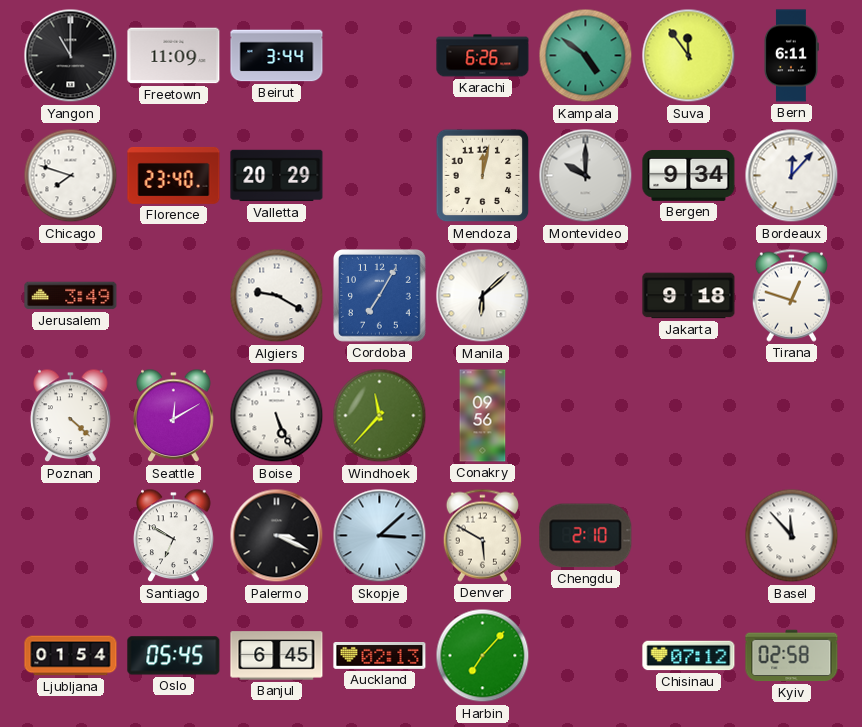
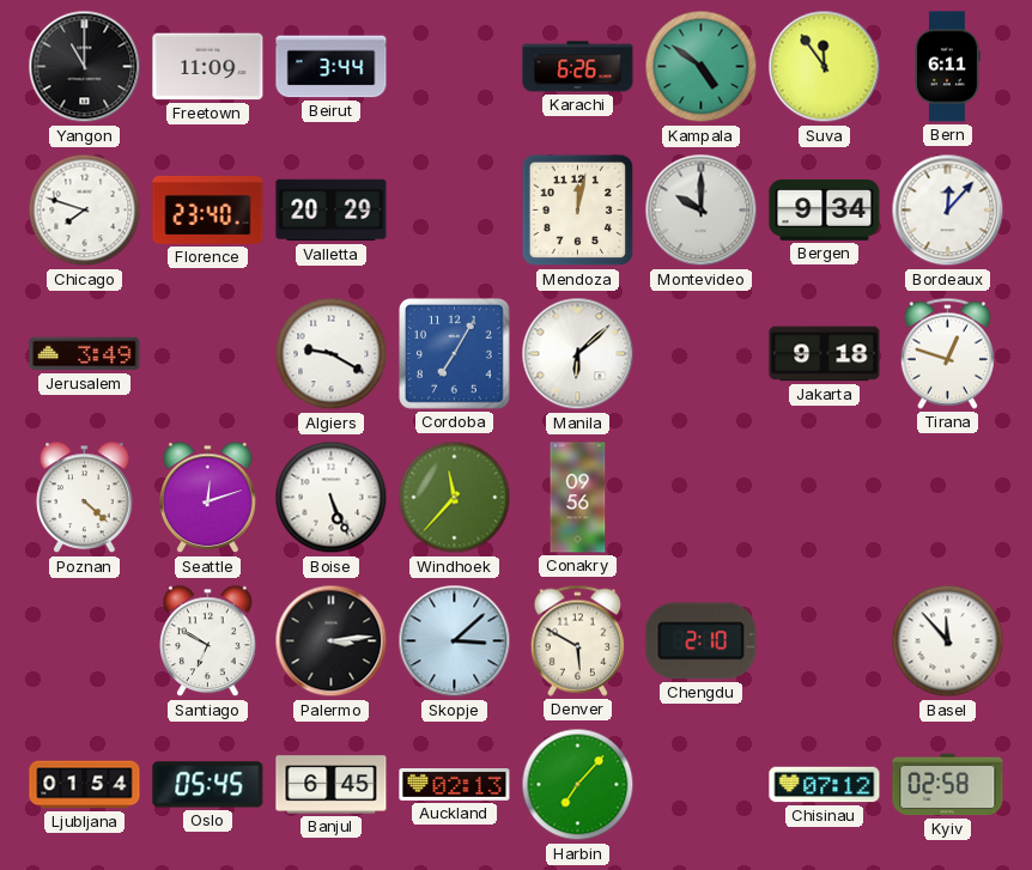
Seattle: 12:10 -> 12:12
Palermo: 3:19 -> 3:14
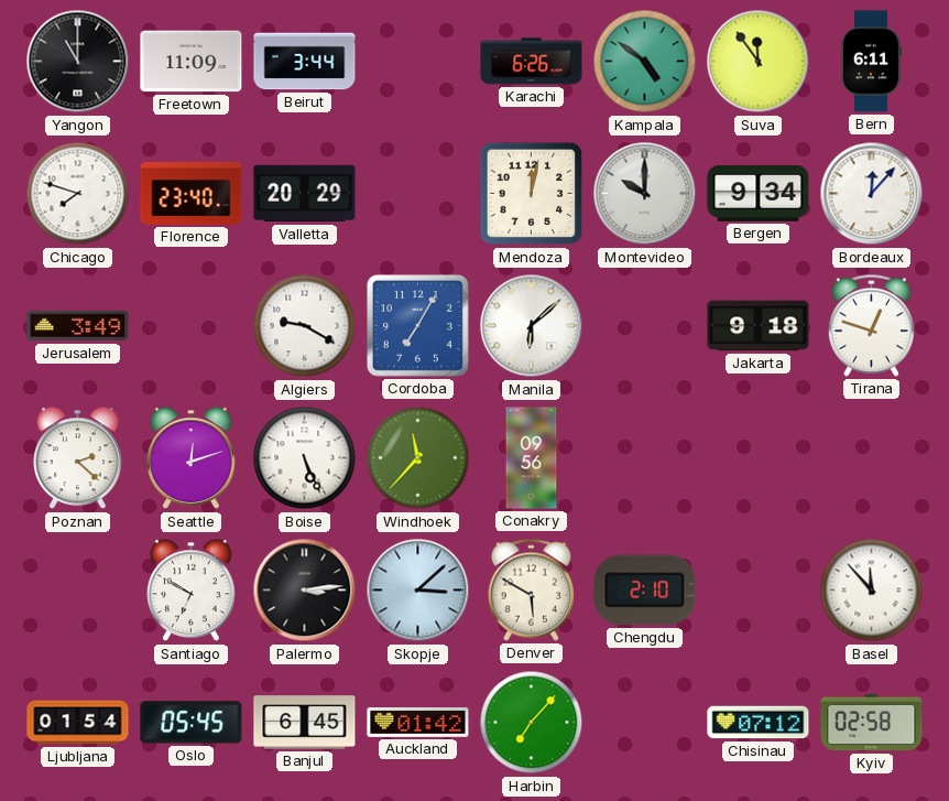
Poznan: 4:22 -> 2:22
Auckland: 02:13 -> 01:42
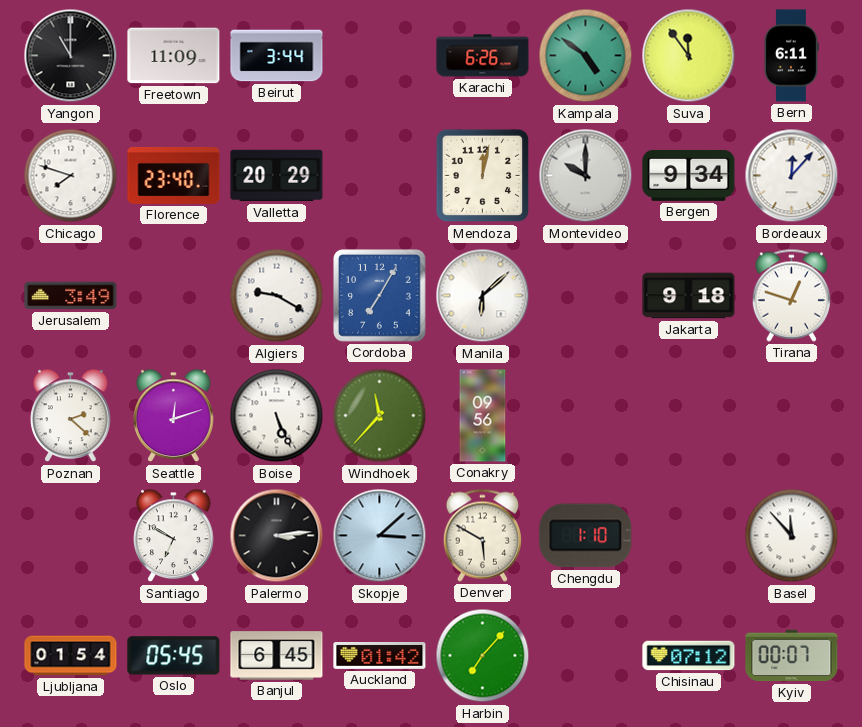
Chengdu: 2:10 -> 1:10
Kyiv: 02:58 -> 00:07
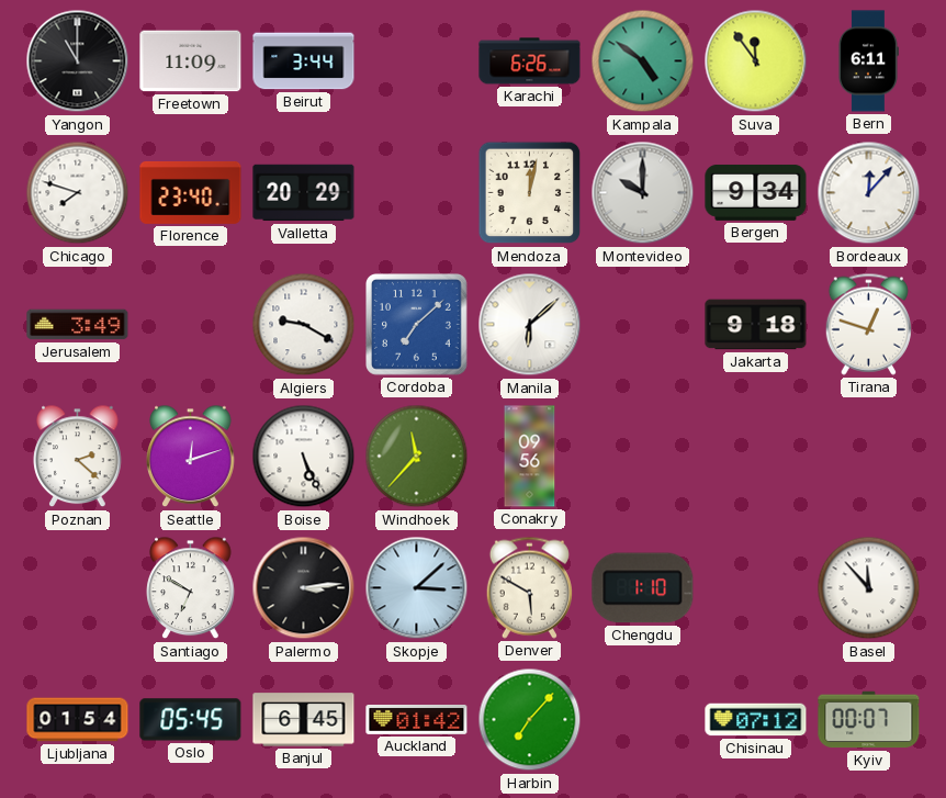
Cordoba: 7:05 -> 7:08
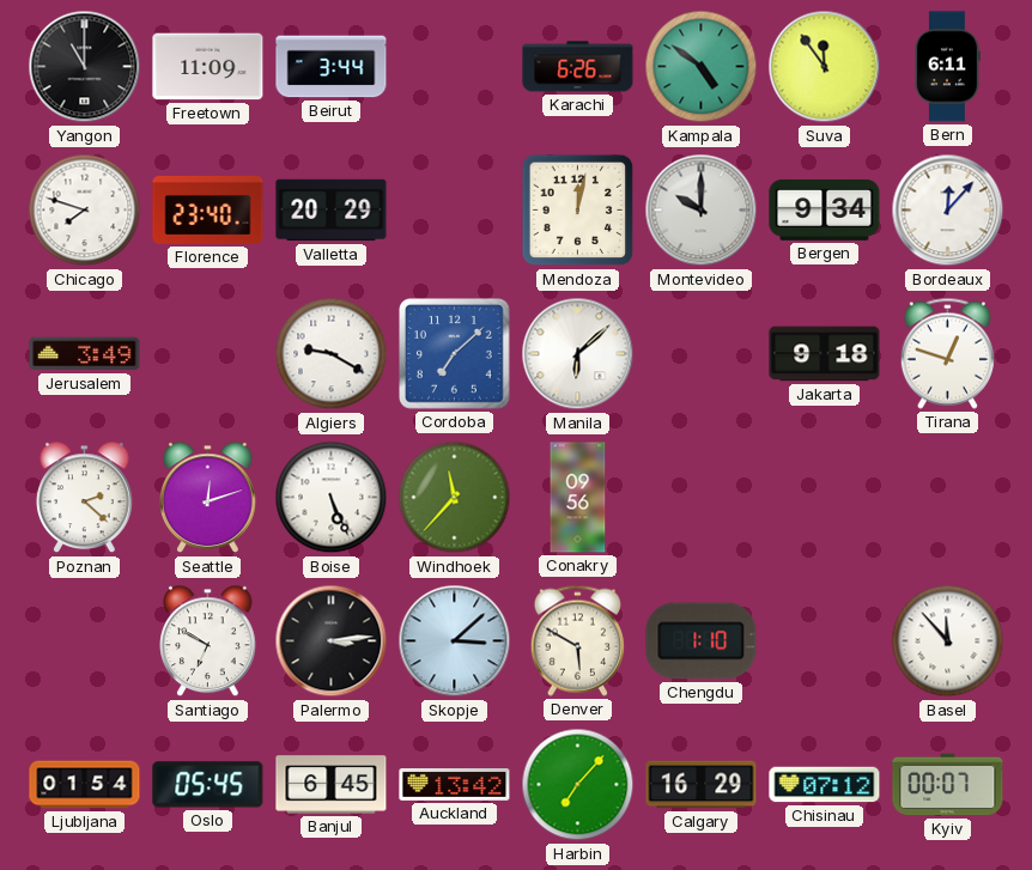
Auckland: 01:42 -> 13:42
Calgary: none -> 16:29
